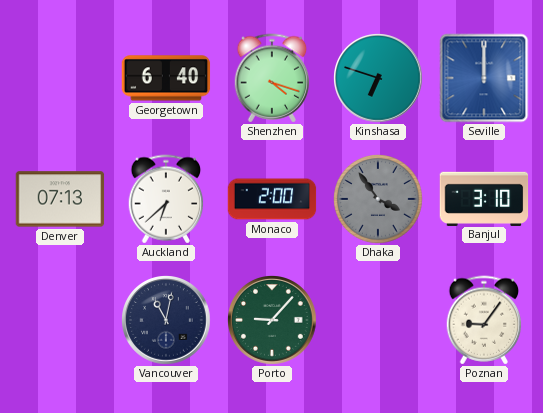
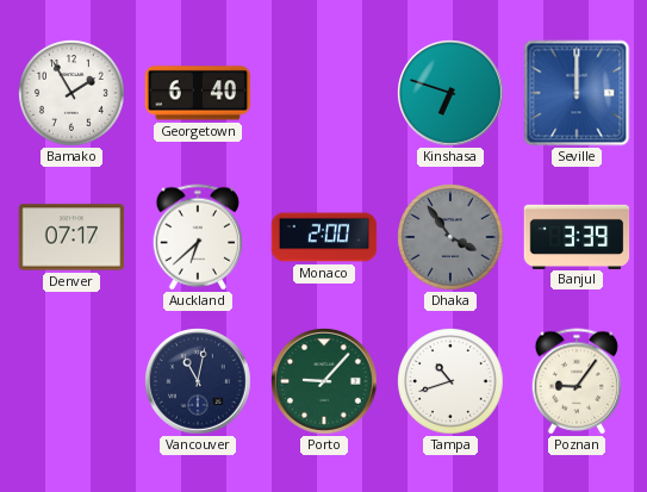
Bamako: none -> 1:55
Shenzhen: 4:18 -> none
Denver: 07:13 -> 07:17
Banjul: 3:10 -> 3:39
Tampa: none -> 10:42
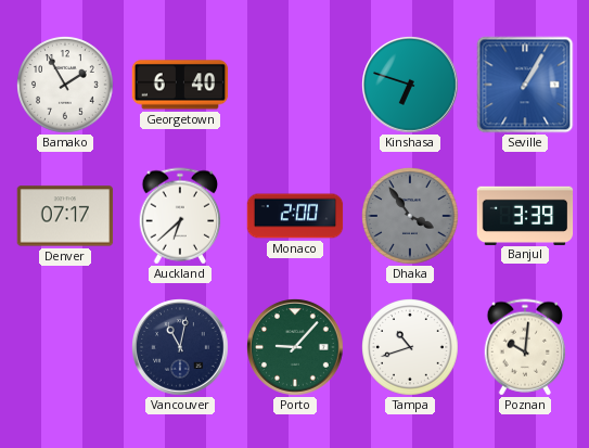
Seville: 12:00 -> 1:05
Poznan: 9:06 -> 10:01
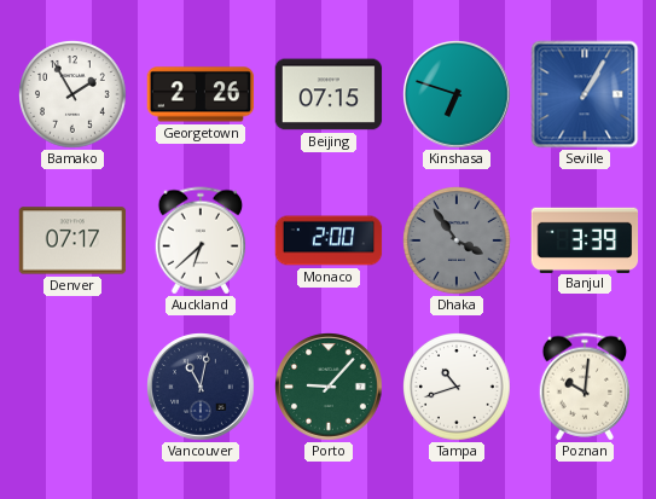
Georgetown: 6:40 -> 2:26
Beijing: none -> 07:15
